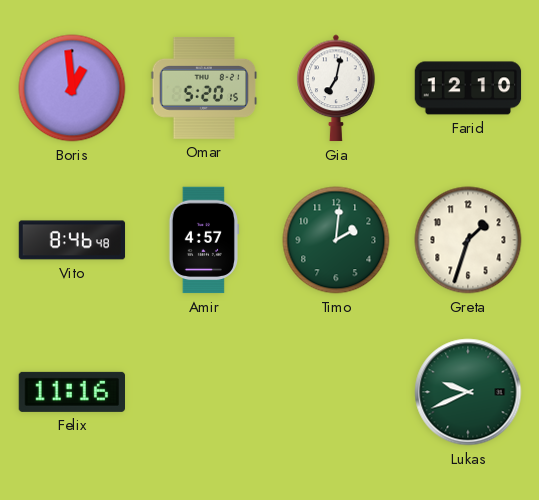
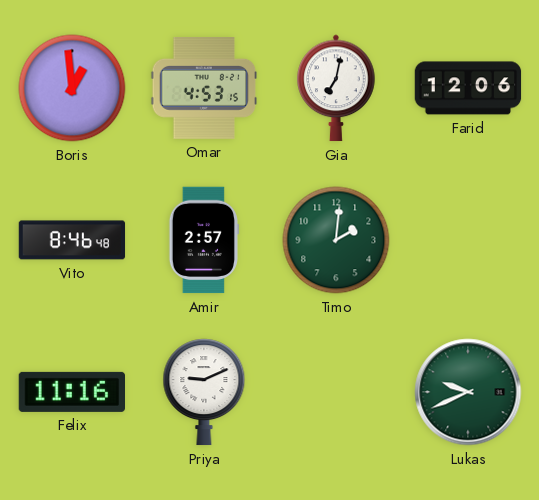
Omar: 5:20 -> 4:53
Farid: 12:10 -> 12:06
Amir: 4:57 -> 2:57
Greta: 1:33 -> none
Priya: none -> 9:11
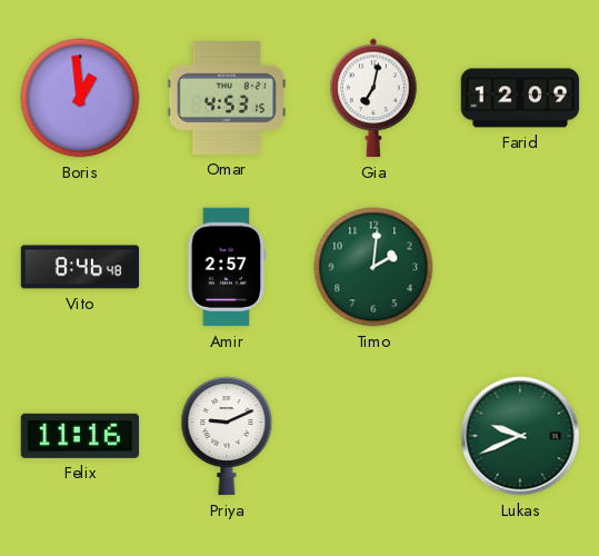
Farid: 12:06 -> 12:09
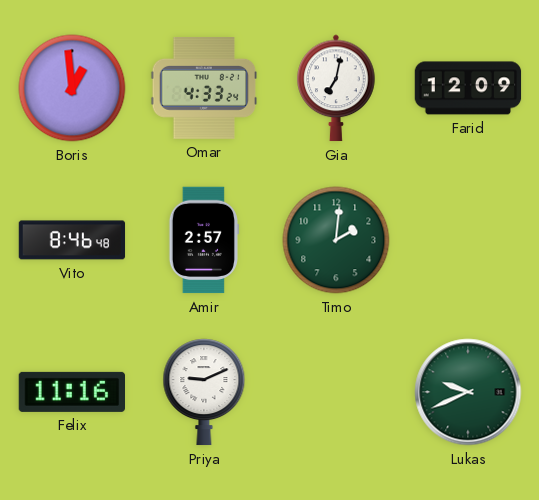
Omar: 4:53 -> 4:33
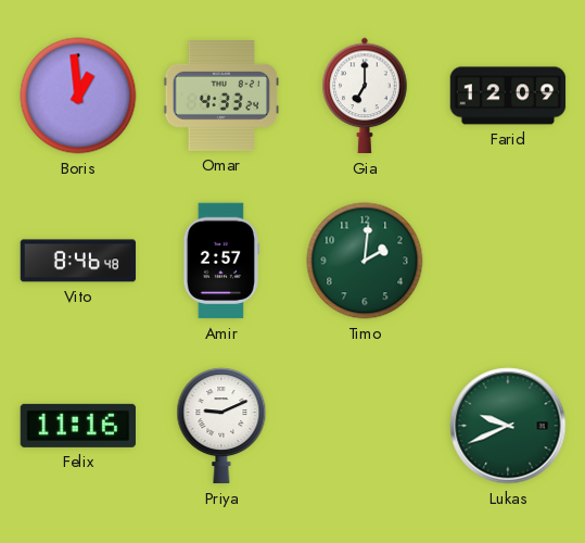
Gia: 7:02 -> 7:00
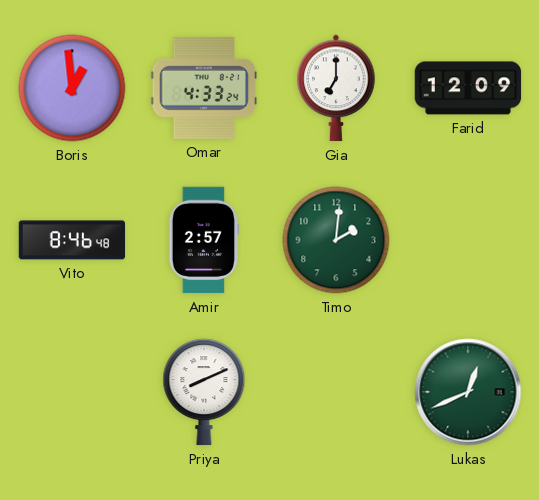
Felix: 11:16 -> none
Priya: 9:11 -> 8:11
Lukas: 9:41 -> 12:41
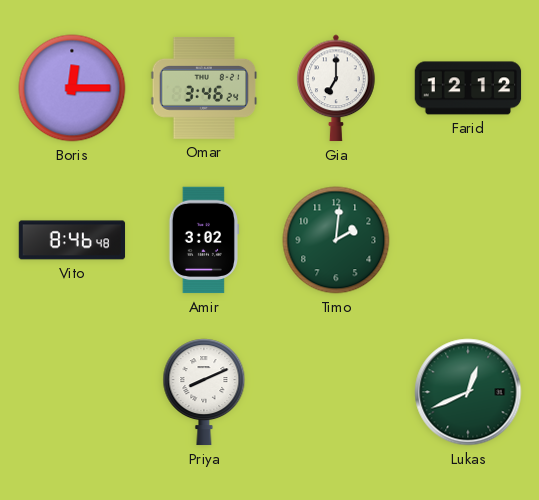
Boris: 12:59 -> 12:15
Omar: 4:33 -> 3:46
Farid: 12:09 -> 12:12
Amir: 2:57 -> 3:02
